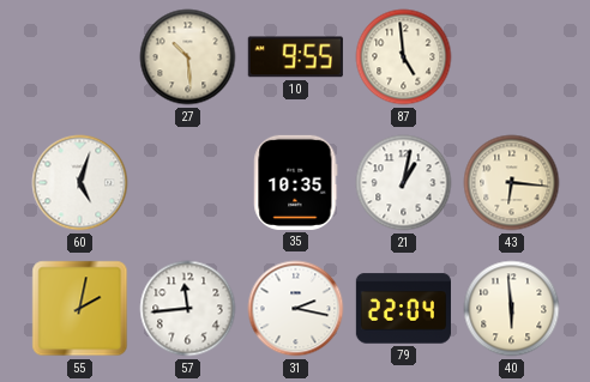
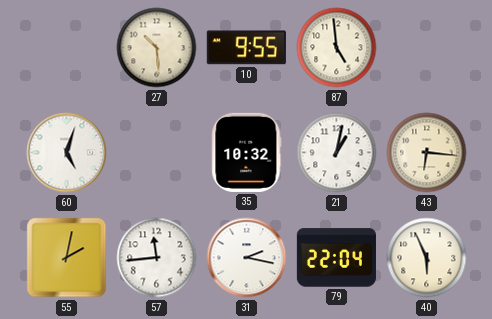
35: 10:35 -> 10:32
40: 5:59 -> 5:56
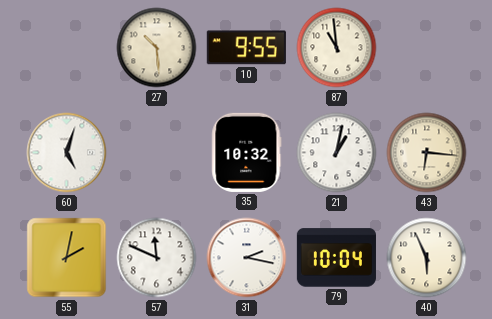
87: 4:59 -> 10:59
57: 11:44 -> 11:49
79: 22:04 -> 10:04
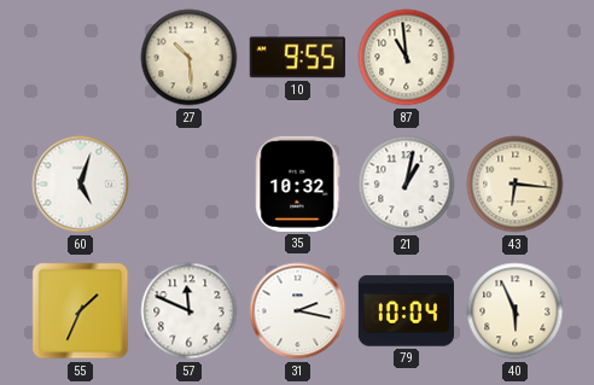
55: 2:02 -> 1:34
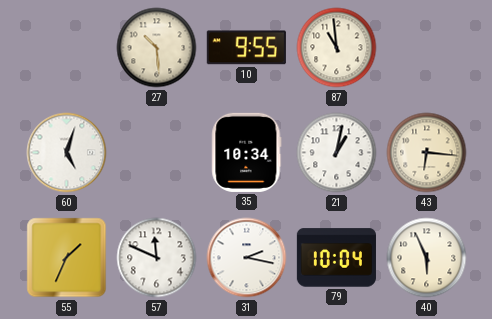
35: 10:32 -> 10:34
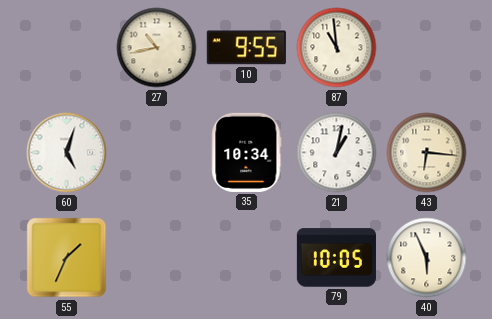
27: 10:29 -> 10:43
57: 11:49 -> none
31: 2:17 -> none
79: 10:04 -> 10:05
